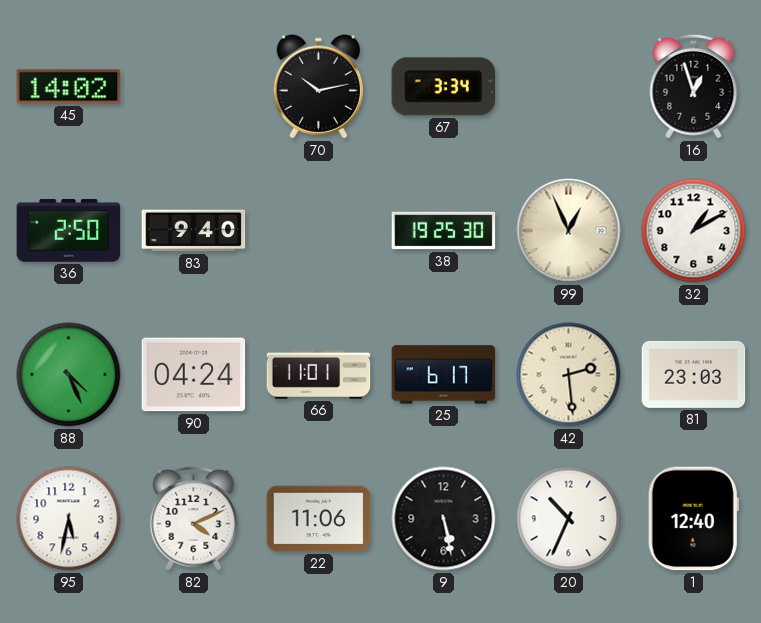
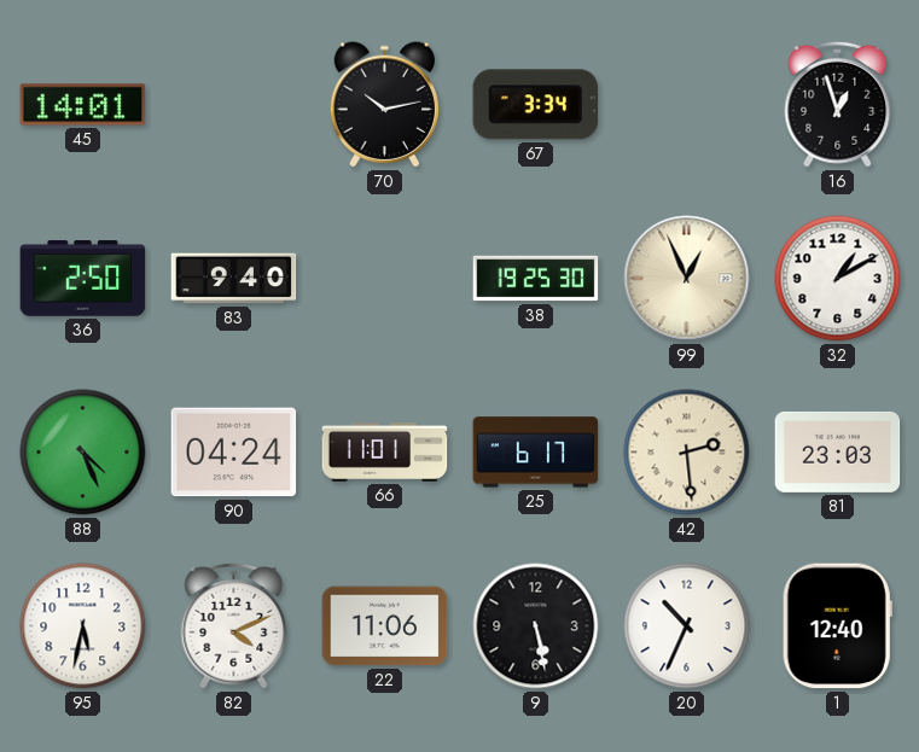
45: 14:02 -> 14:01
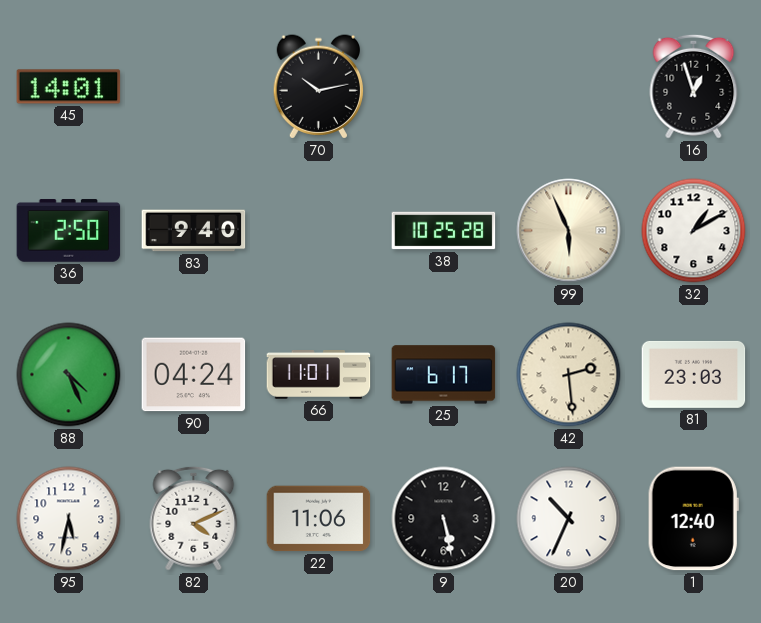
67: 3:34 -> none
38: 19:25 -> 10:25
99: 12:56 -> 5:56
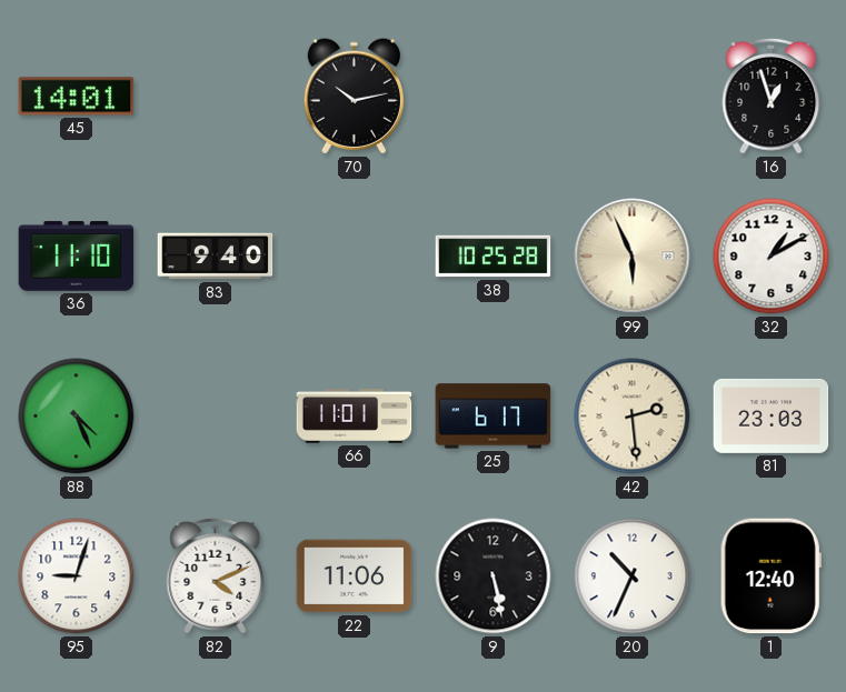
36: 2:50 -> 11:10
90: 04:24 -> none
95: 5:32 -> 9:03
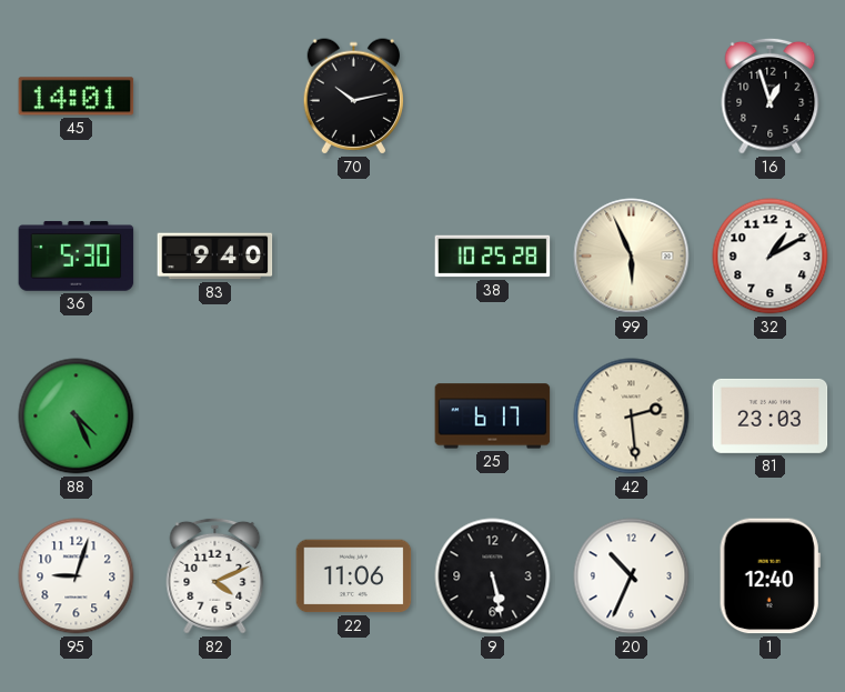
36: 11:10 -> 5:30
66: 11:01 -> none
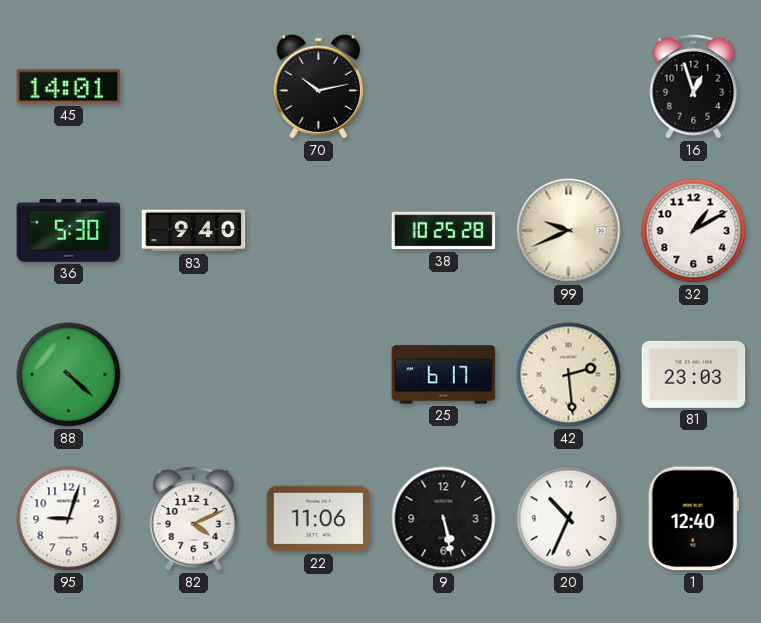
99: 5:56 -> 9:41
88: 4:26 -> 4:22
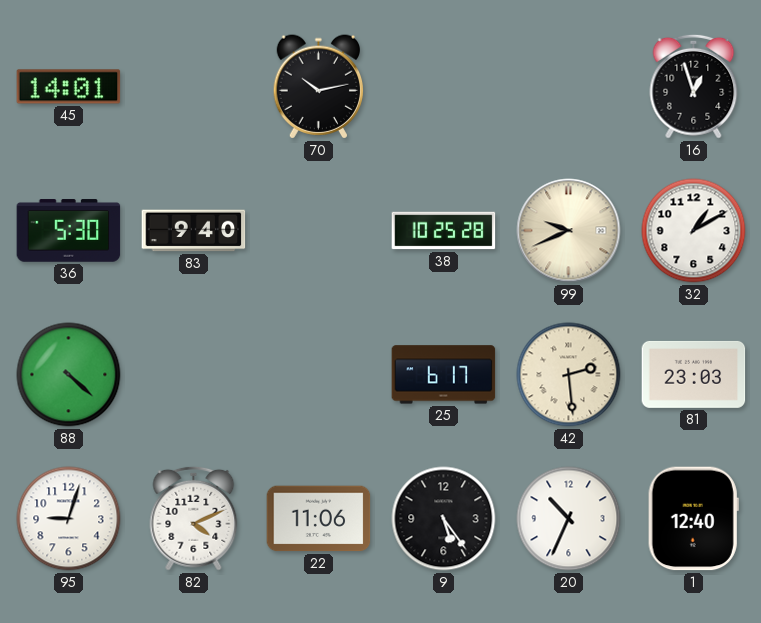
9: 5:28 -> 5:24
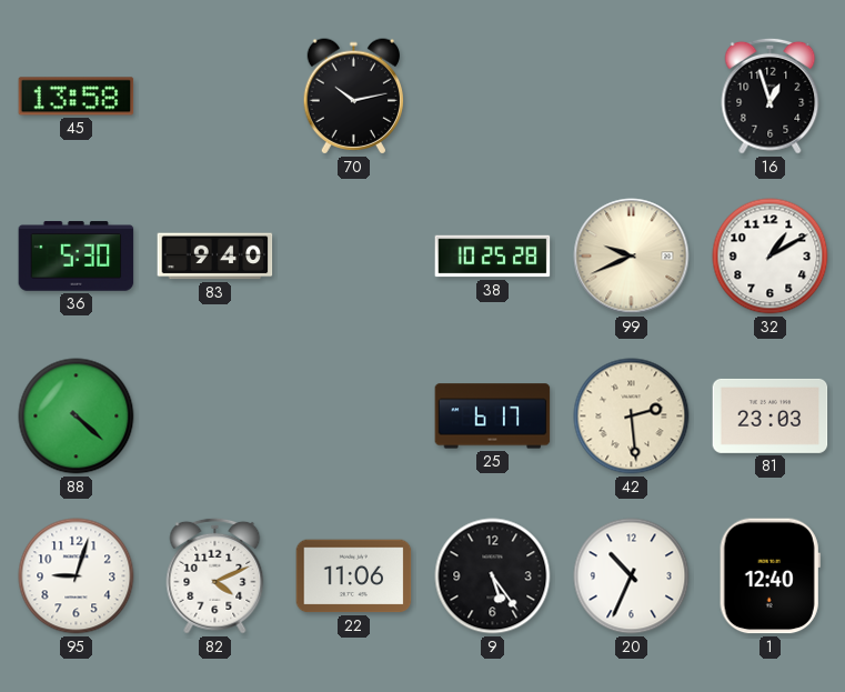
45: 14:01 -> 13:58
